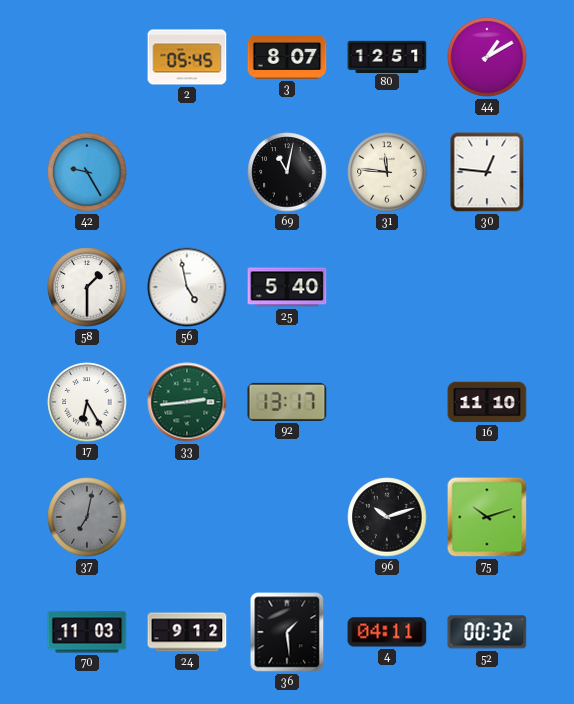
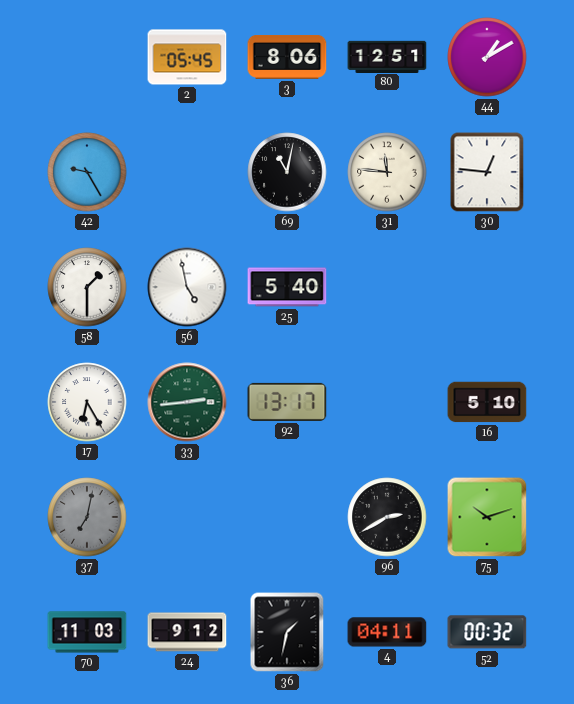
3: 8:07 -> 8:06
16: 11:10 -> 5:10
96: 10:12 -> 2:40
36: 1:29 -> 1:32
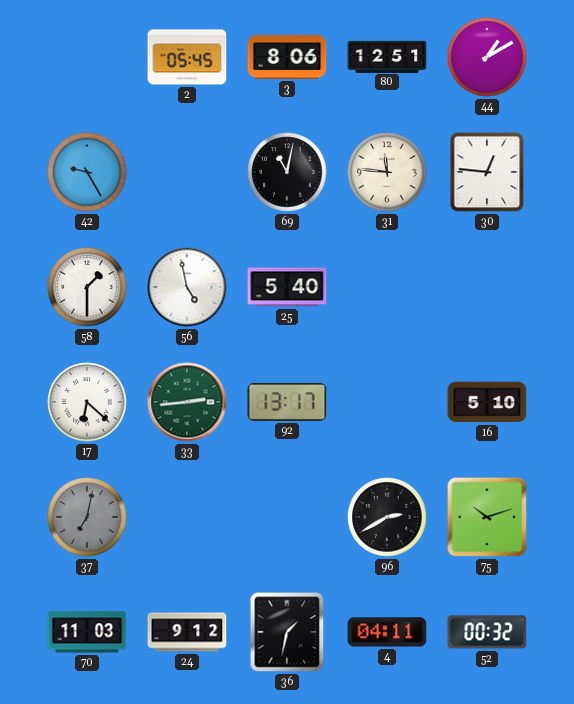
17: 6:25 -> 6:22
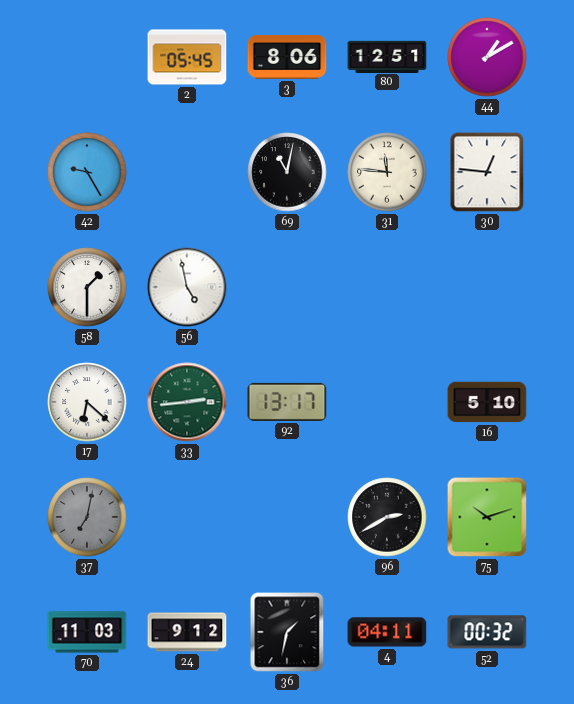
25: 5:40 -> none
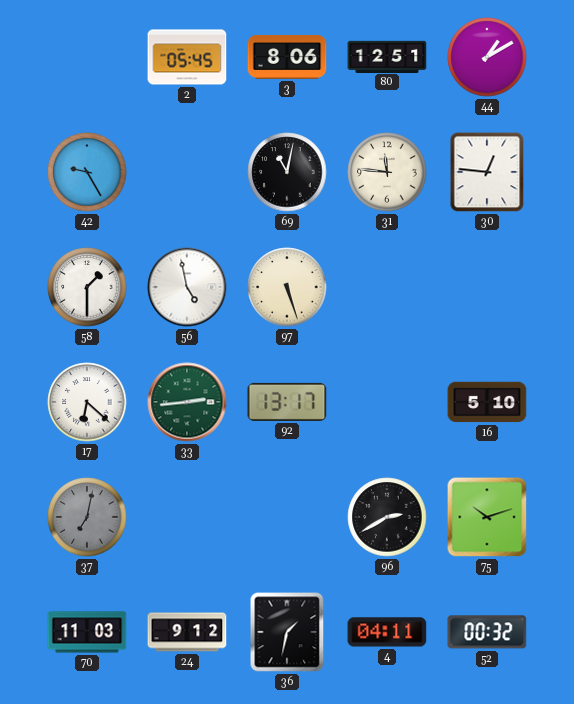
97: none -> 5:27
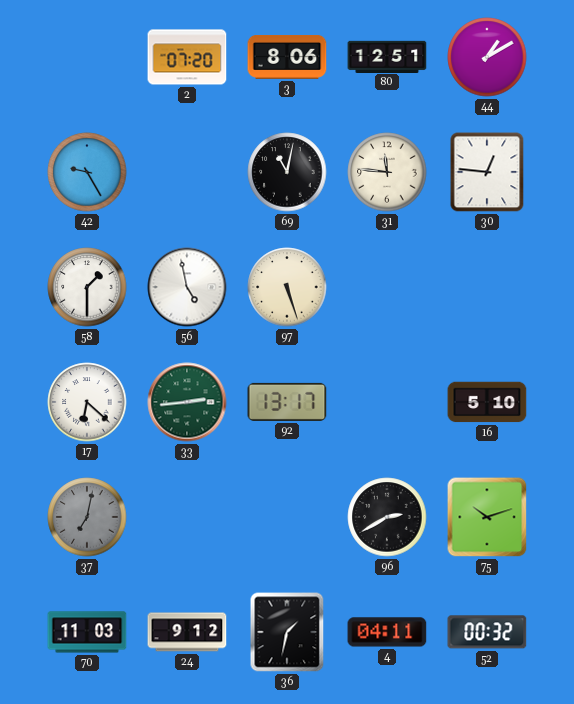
2: 05:45 -> 07:20
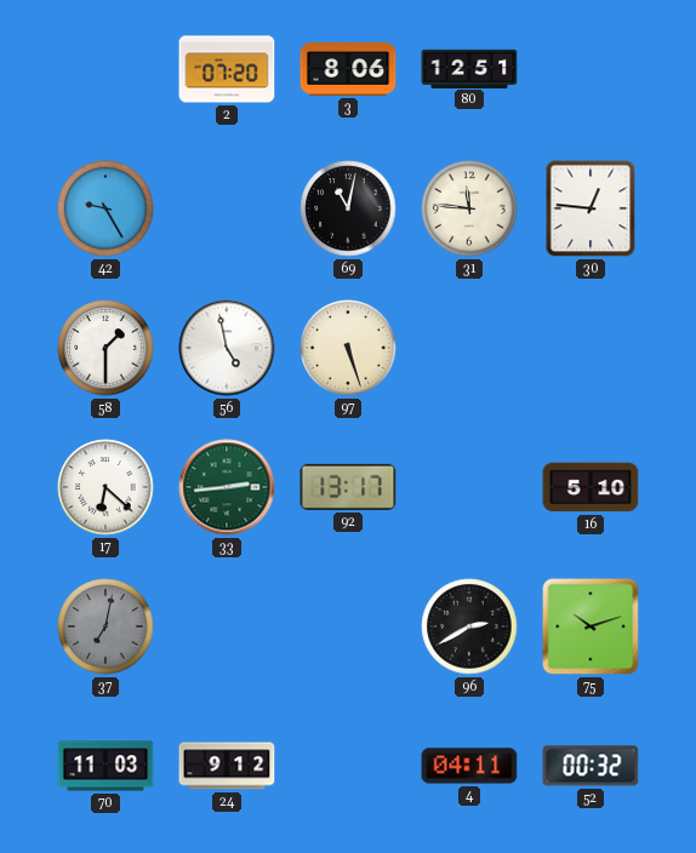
44: 1:10 -> none
36: 1:32 -> none
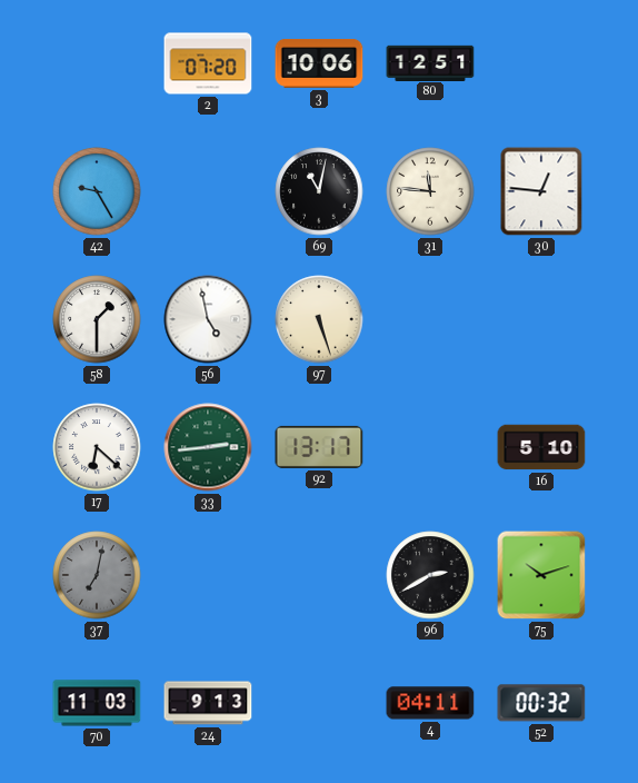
3: 8:06 -> 10:06
24: 9:12 -> 9:13
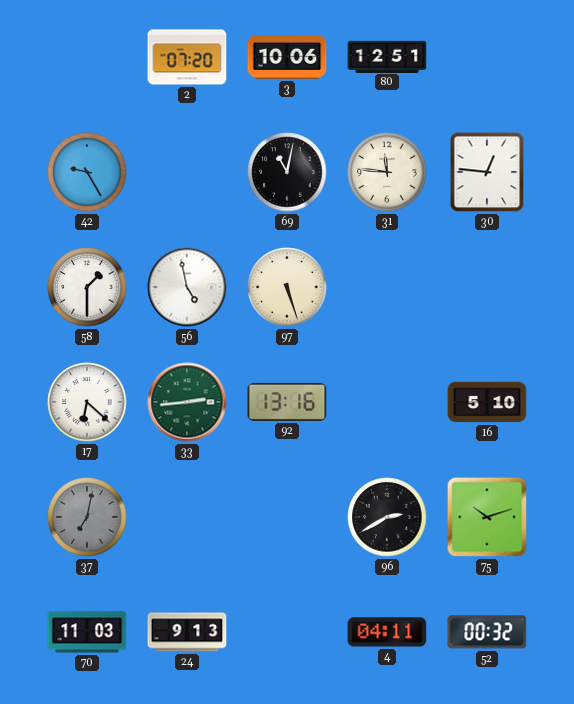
92: 13:17 -> 13:16
